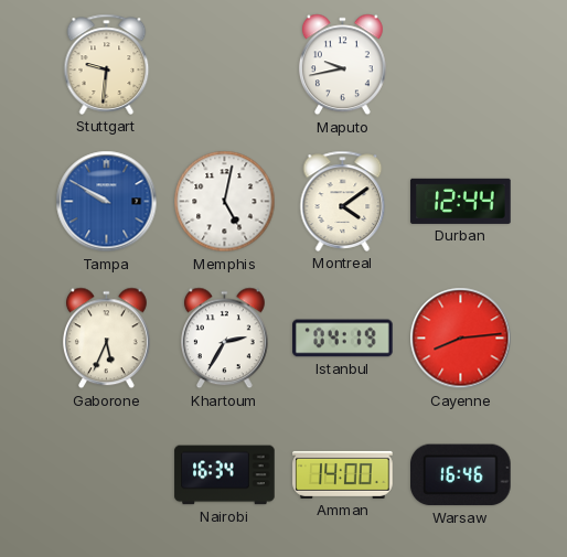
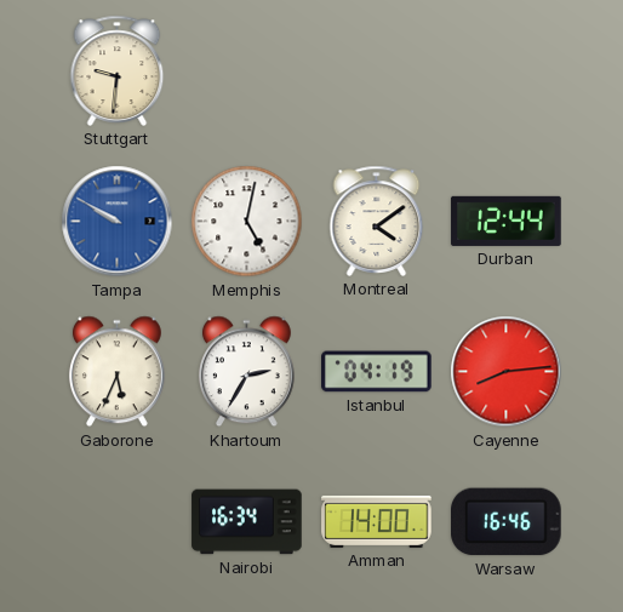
Maputo: 9:43 -> none
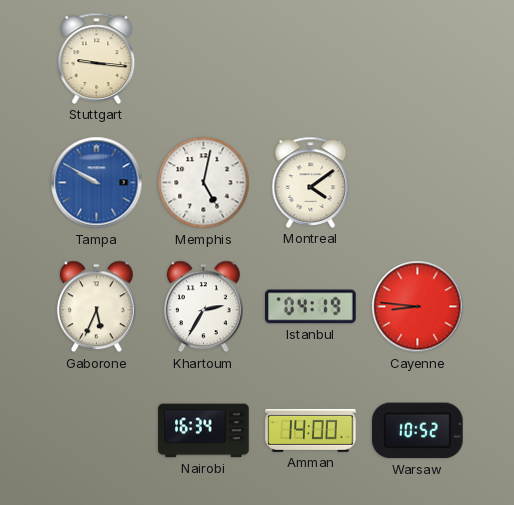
Stuttgart: 9:31 -> 9:16
Durban: 12:44 -> none
Cayenne: 8:14 -> 8:46
Warsaw: 16:46 -> 10:52
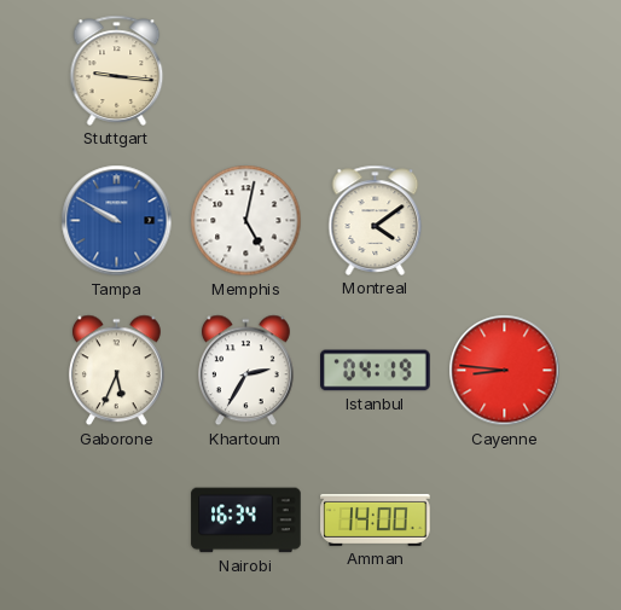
Warsaw: 10:52 -> none
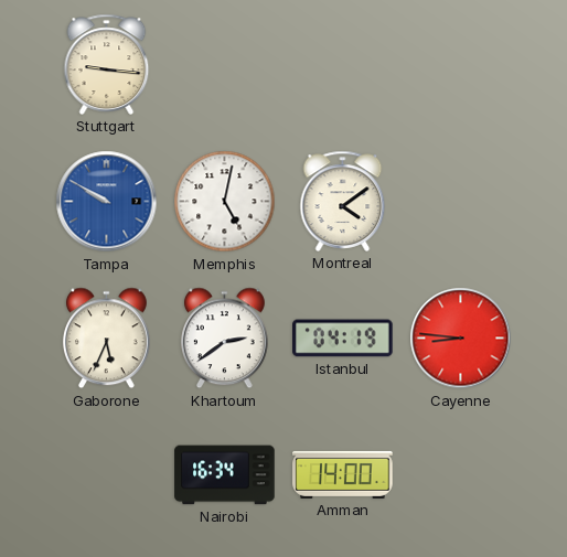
Khartoum: 2:35 -> 2:39
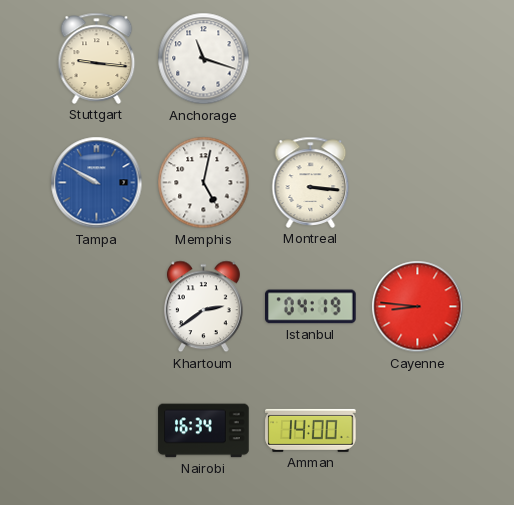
Anchorage: none -> 11:18
Montreal: 4:09 -> 3:16
Gaborone: 5:34 -> none
